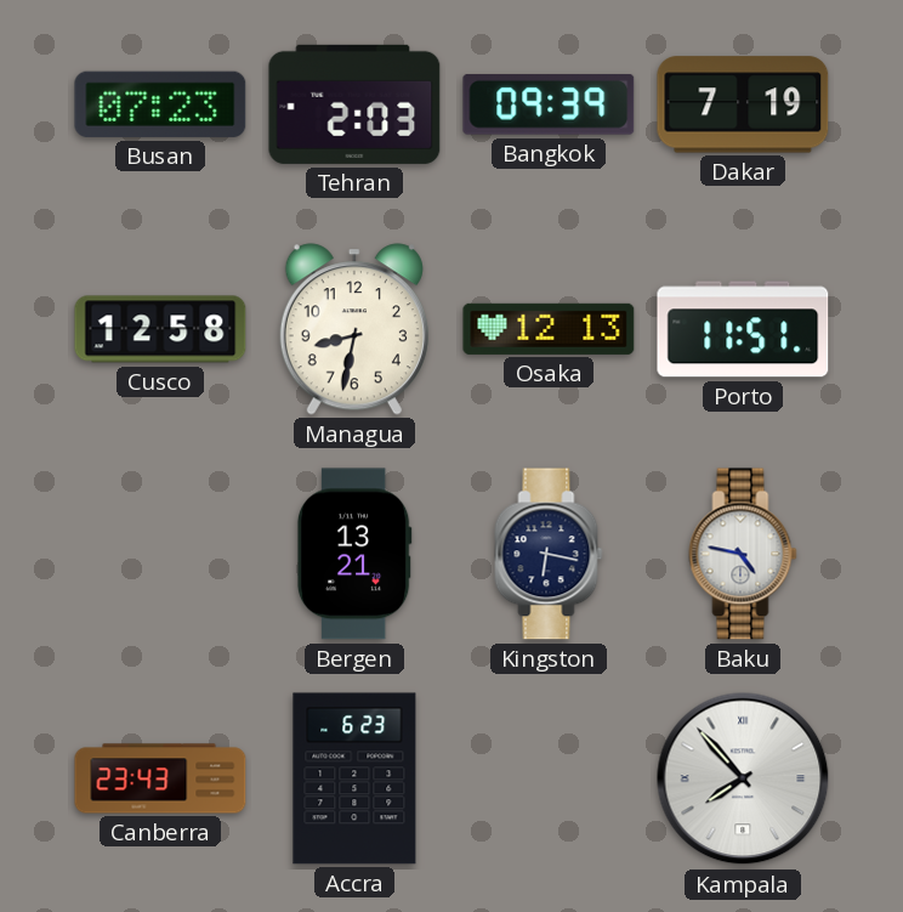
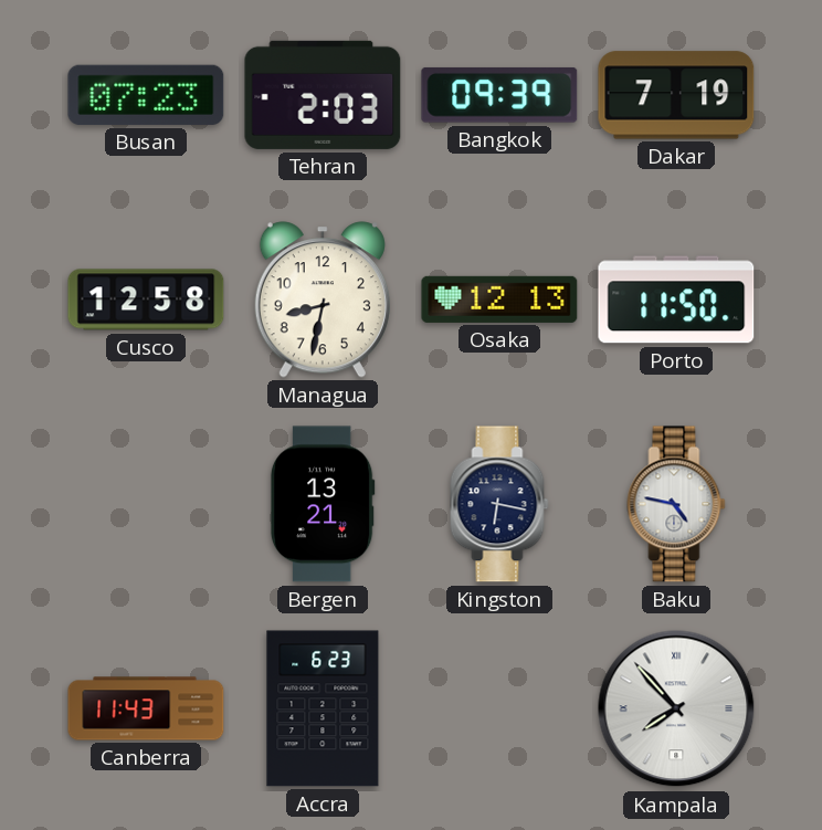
Porto: 11:51 -> 11:50
Canberra: 23:43 -> 11:43
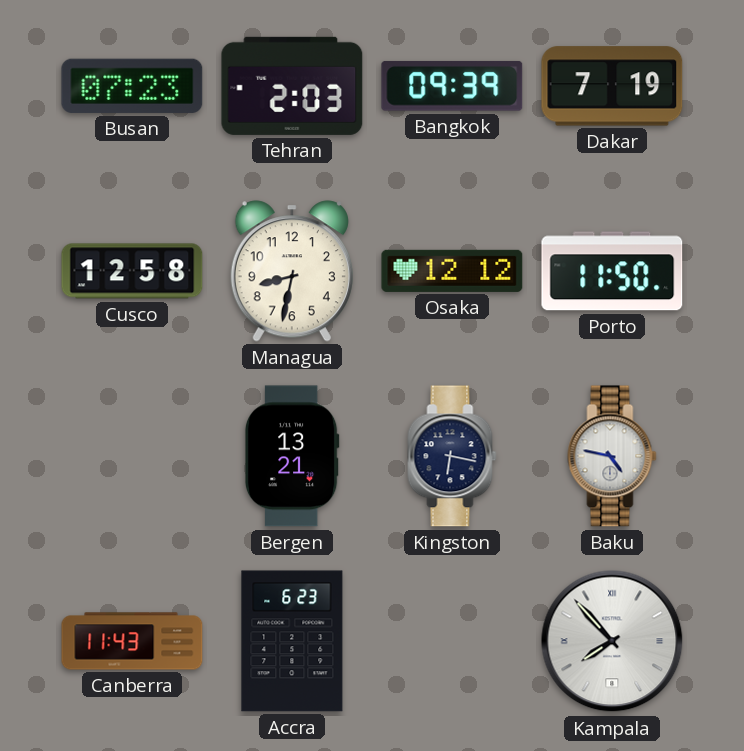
Osaka: 12:13 -> 12:12
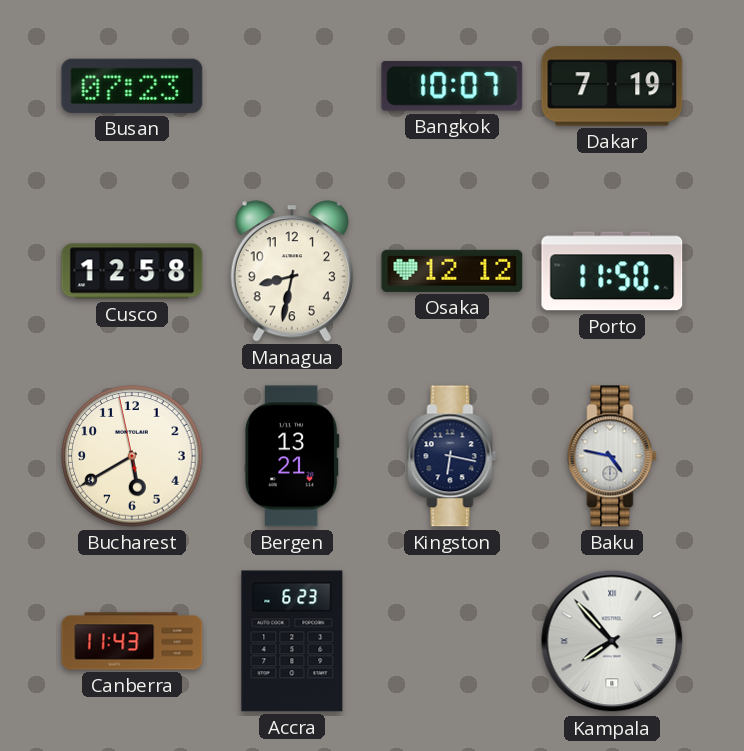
Tehran: 2:03 -> none
Bangkok: 09:39 -> 10:07
Bucharest: none -> 5:39
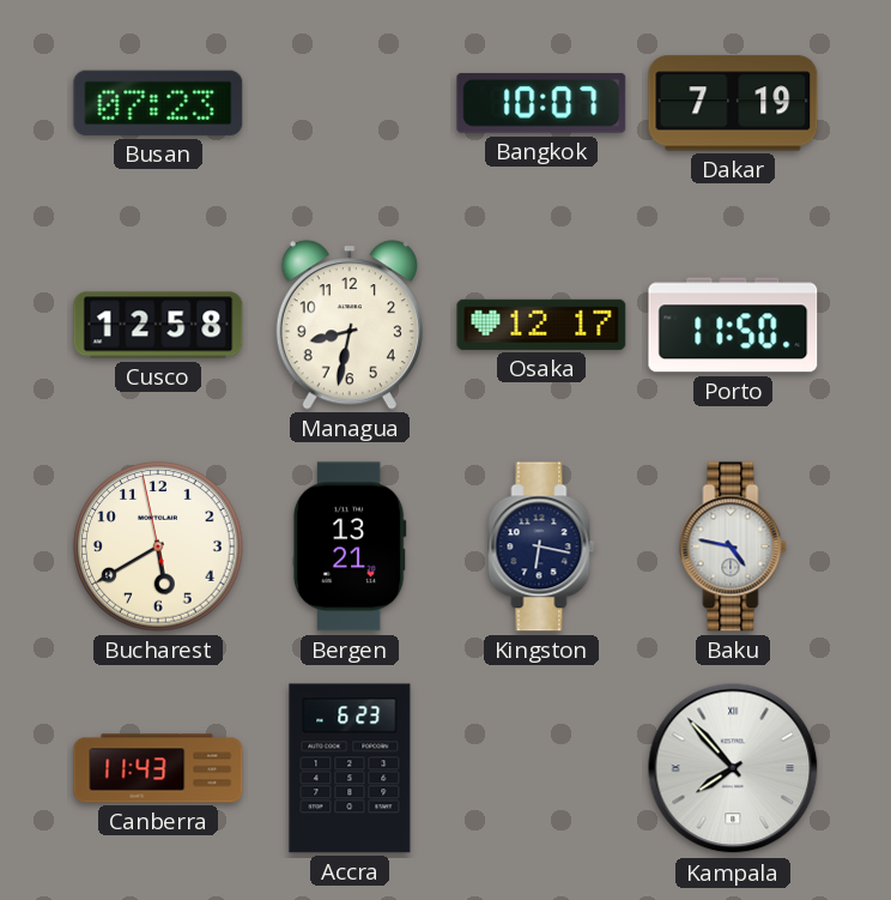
Osaka: 12:12 -> 12:17
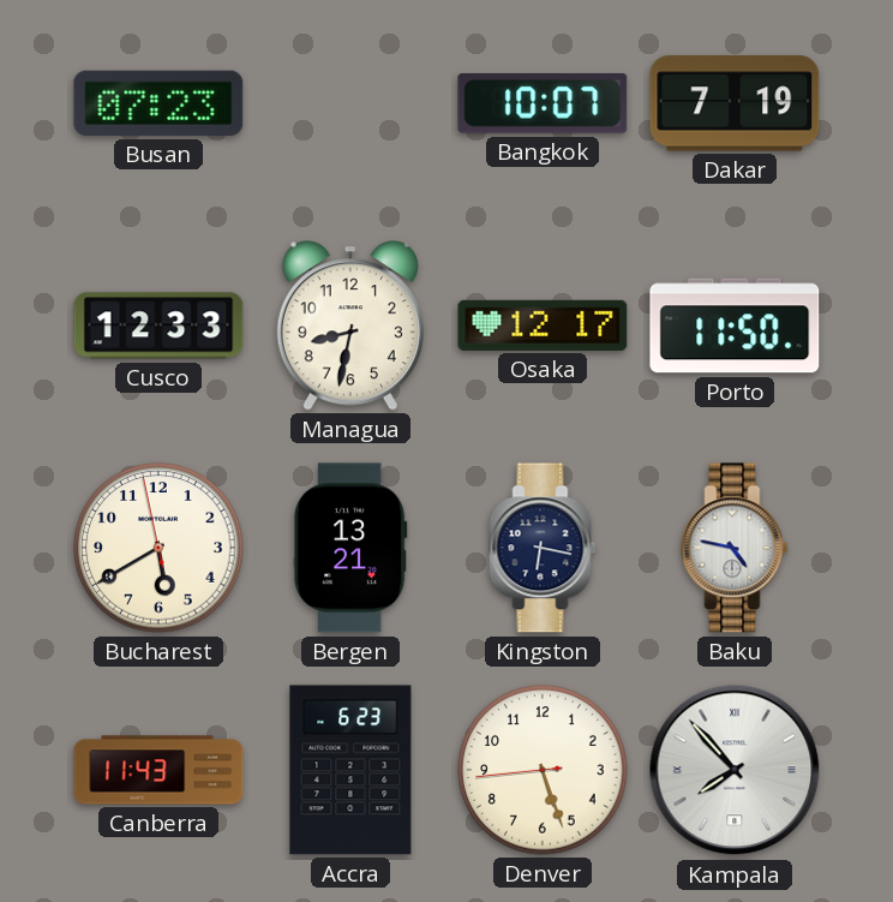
Cusco: 12:58 -> 12:33
Denver: none -> 5:26
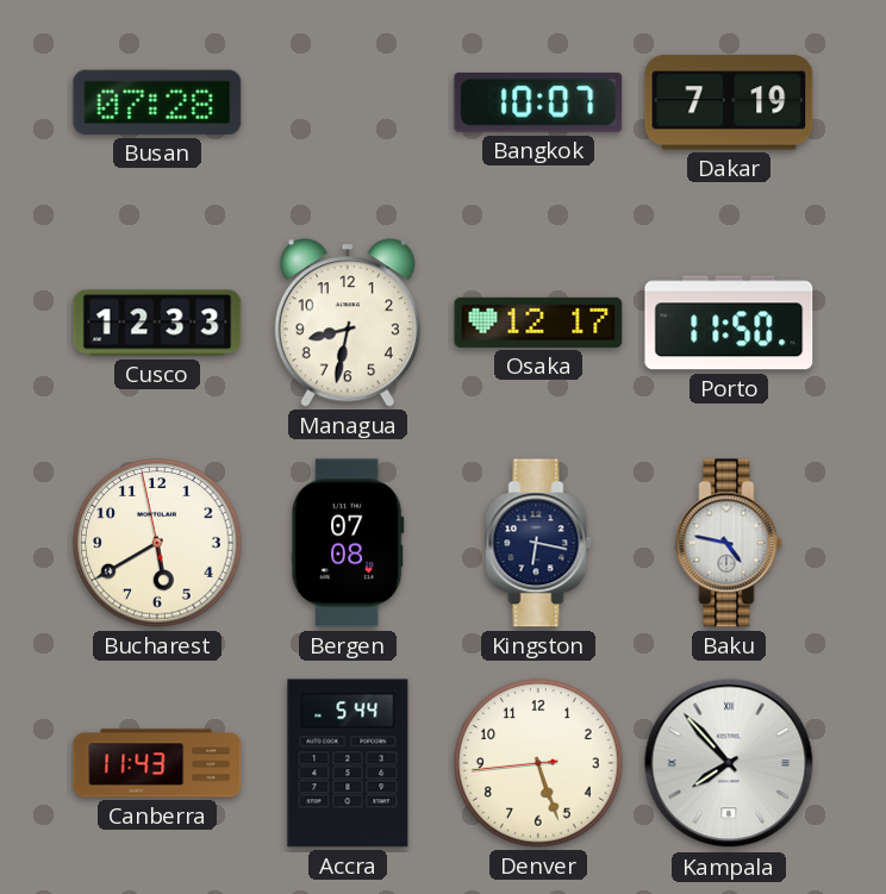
Busan: 07:23 -> 07:28
Bergen: 13:21 -> 07:08
Accra: 6:23 -> 5:44
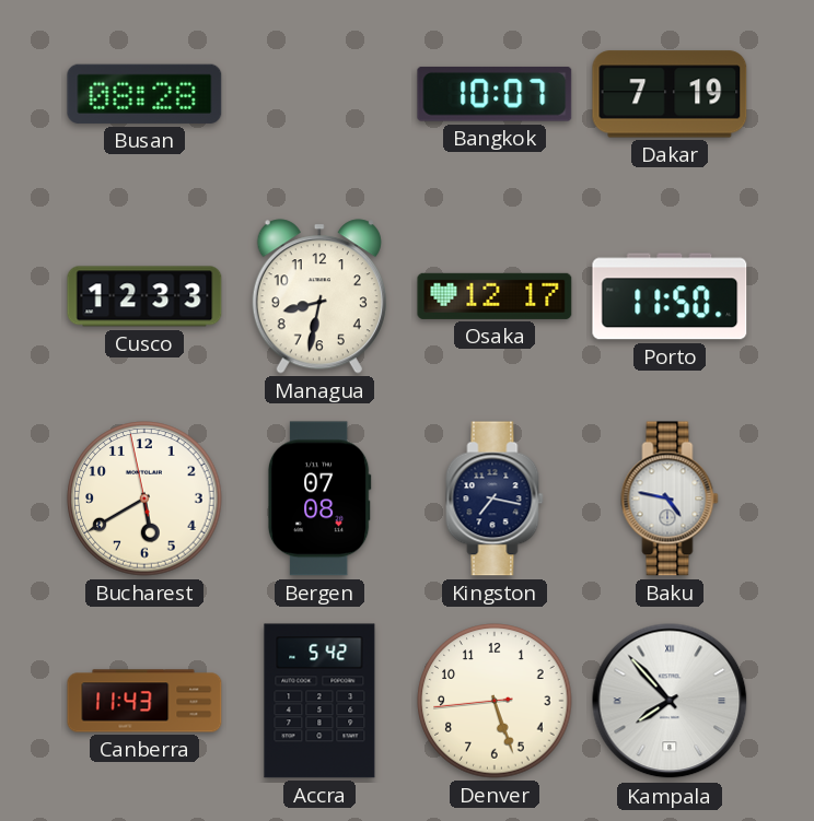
Busan: 07:28 -> 08:28
Kingston: 6:17 -> 7:17
Accra: 5:44 -> 5:42
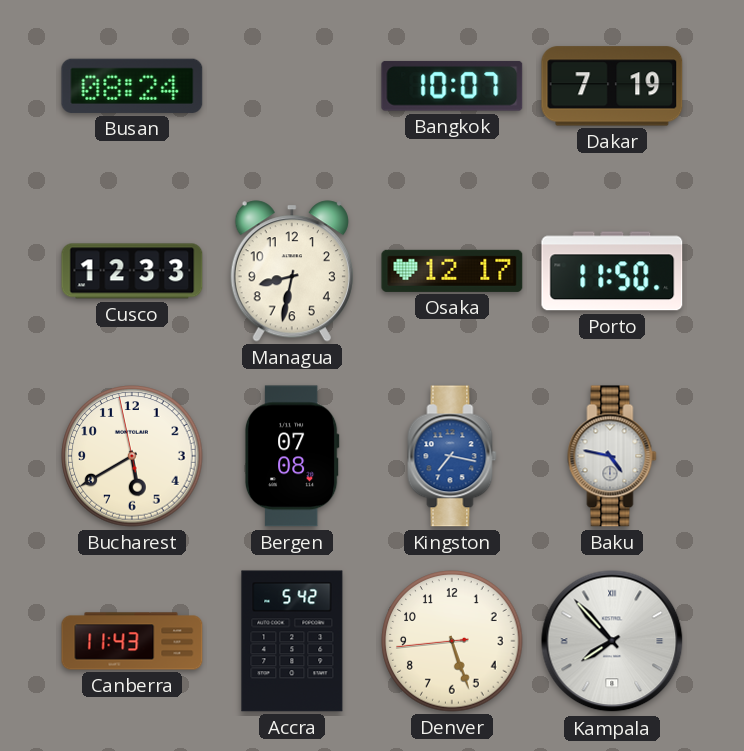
Busan: 08:28 -> 08:24
Kingston dial: navy -> blue
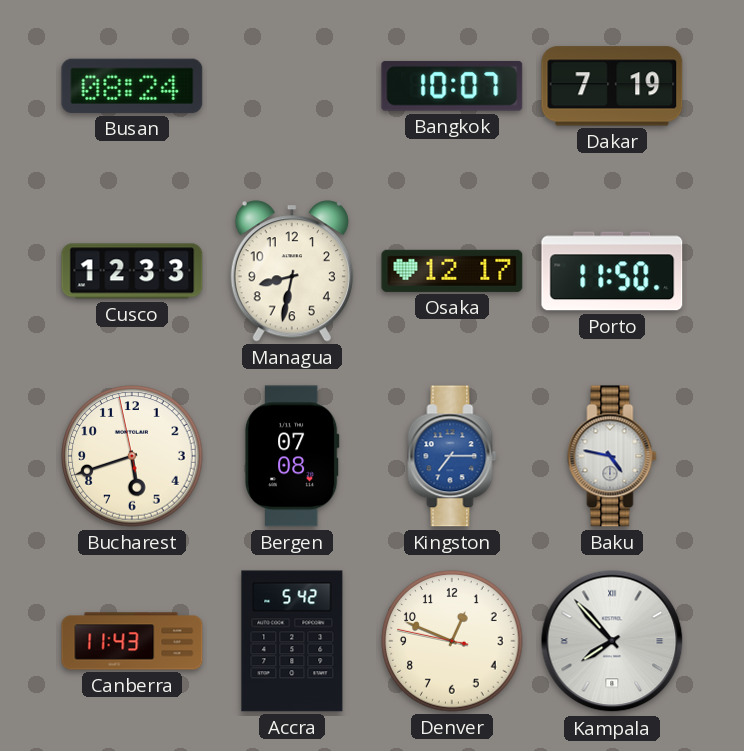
Bucharest: 5:39 -> 5:41
Kingston: 7:17 -> 7:15
Denver: 5:26 -> 12:48
